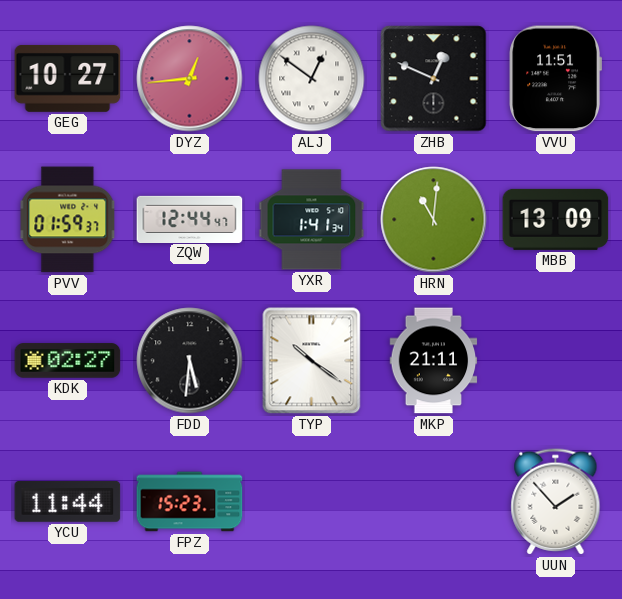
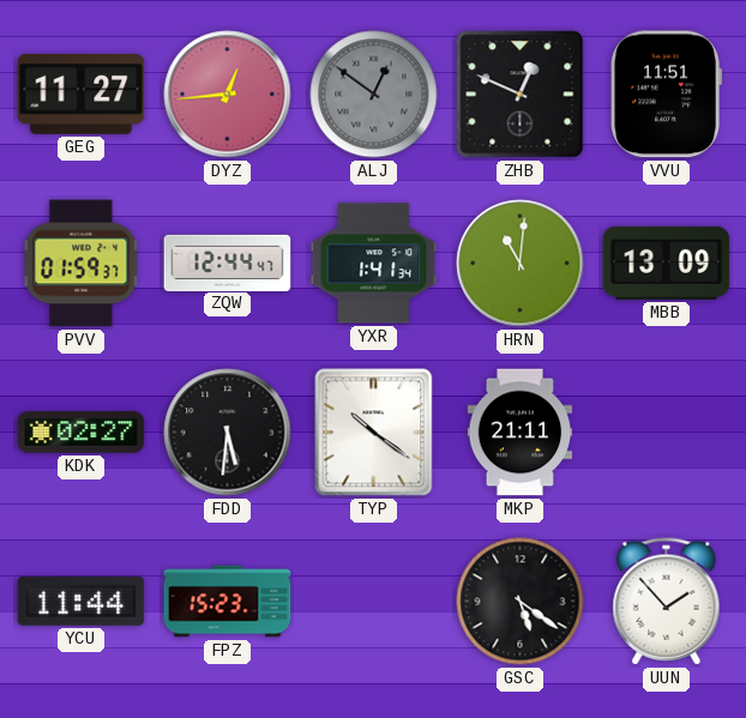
GEG: 10:27 -> 11:27
ALJ dial: white -> grey
GSC: none -> 5:21
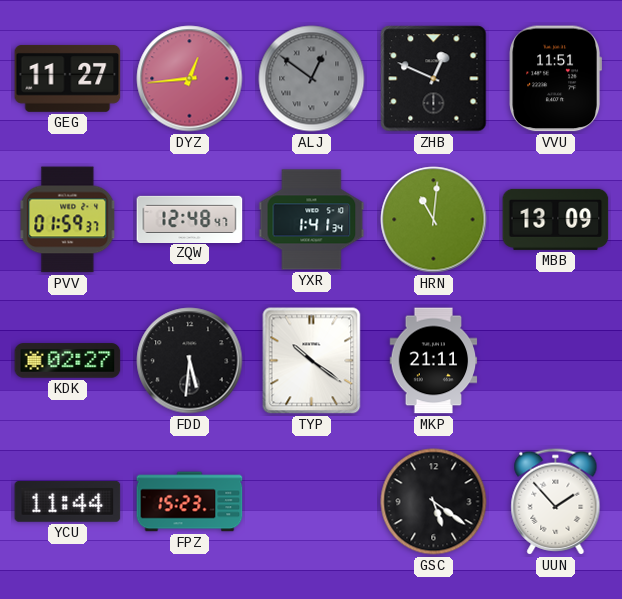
ZQW: 12:44 -> 12:48
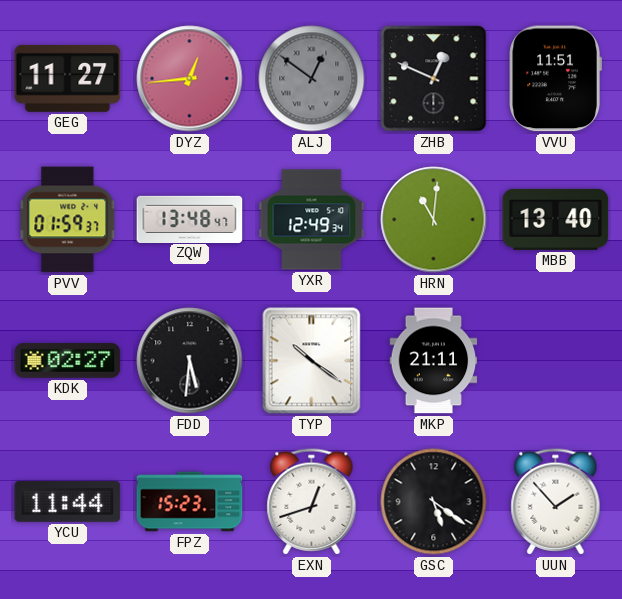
ZQW: 12:48 -> 13:48
YXR: 1:41 -> 12:49
MBB: 13:09 -> 13:40
EXN: none -> 12:42
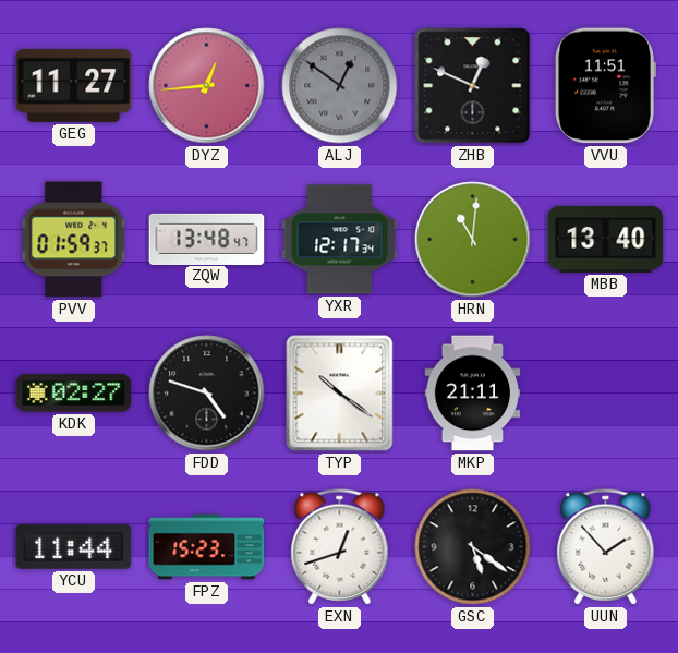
YXR: 12:49 -> 12:17
FDD: 5:31 -> 4:48
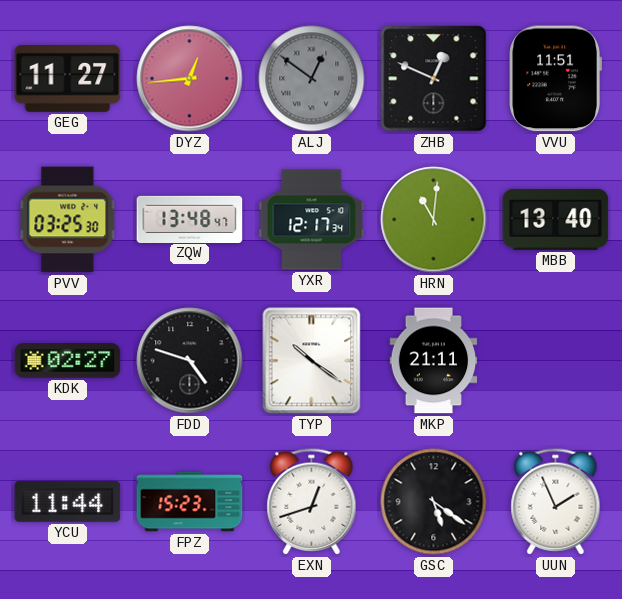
PVV: 01:59 -> 03:25
UUN: 1:53 -> 1:56
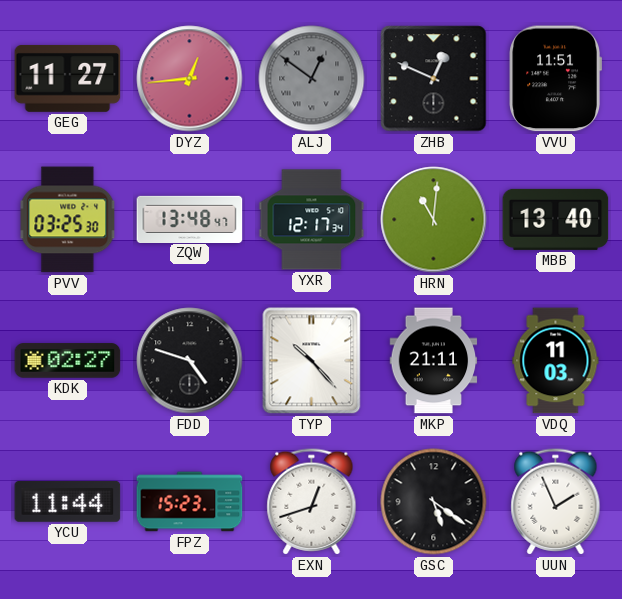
TYP: 10:21 -> 10:23
VDQ: none -> 11:03
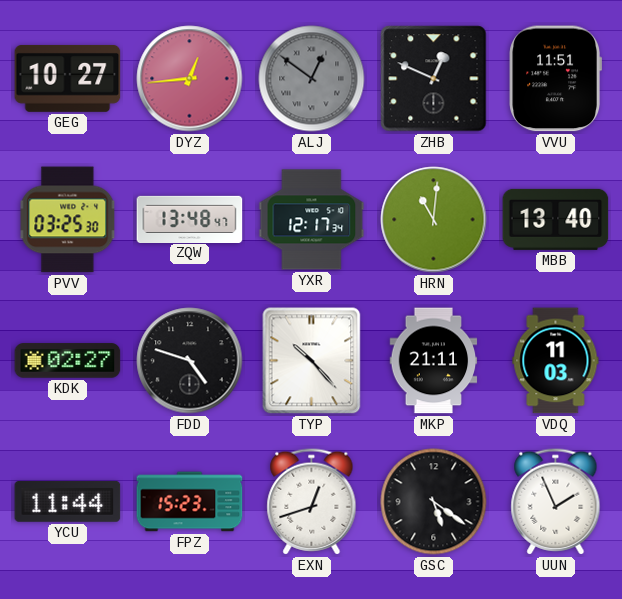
GEG: 11:27 -> 10:27
